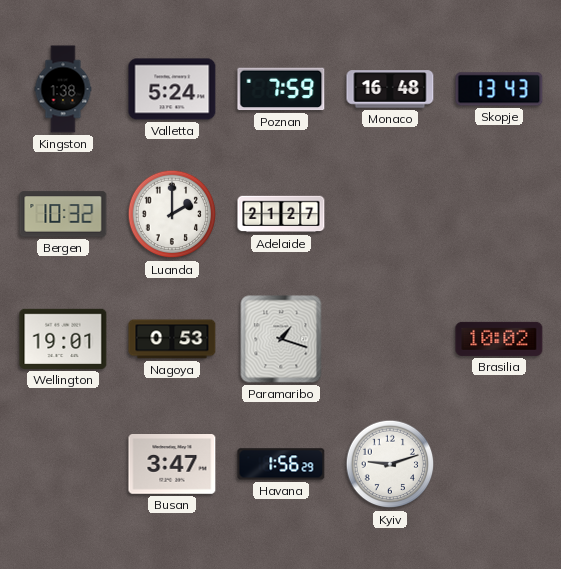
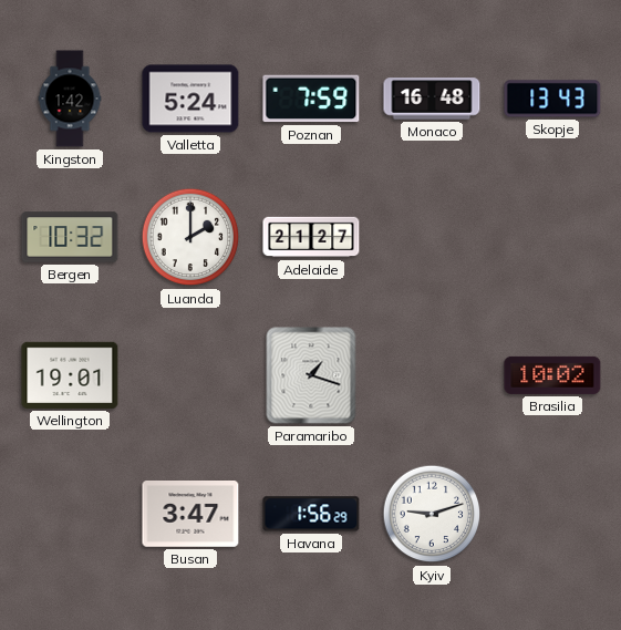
Kingston: 1:38 -> 1:42
Nagoya: 0:53 -> none
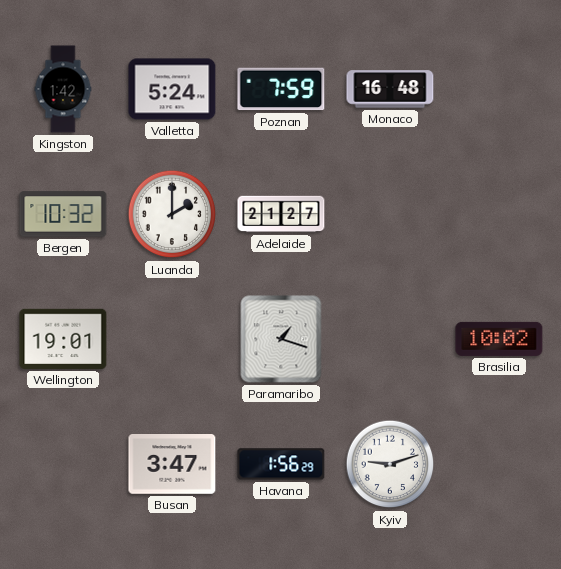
Skopje: 13:43 -> none
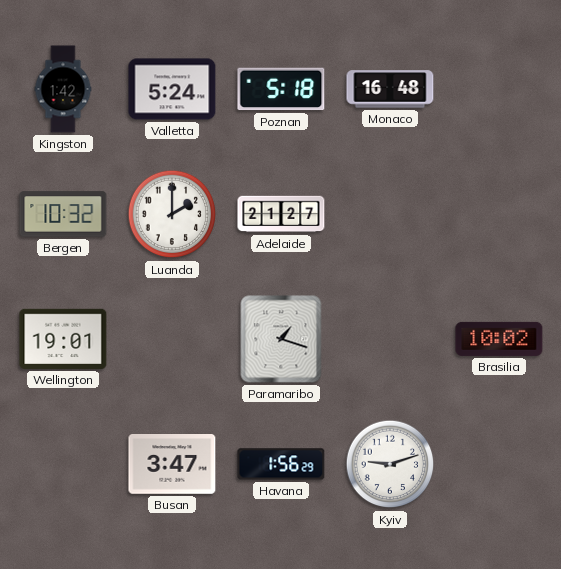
Poznan: 7:59 -> 5:18
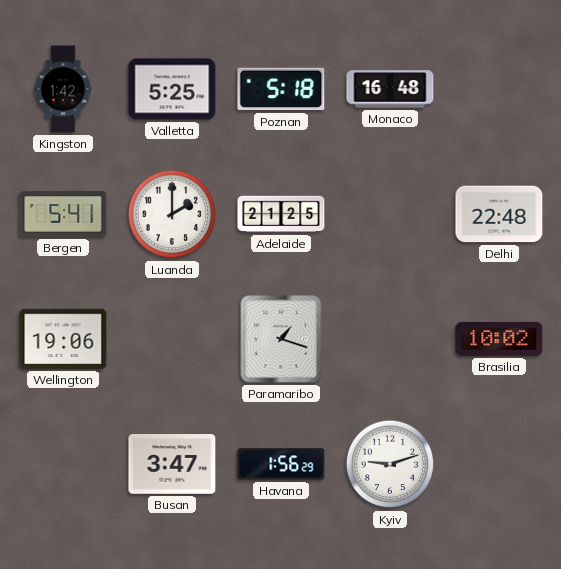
Valletta: 5:24 -> 5:25
Bergen: 10:32 -> 5:41
Adelaide: 21:27 -> 21:25
Delhi: none -> 22:48
Wellington: 19:01 -> 19:06
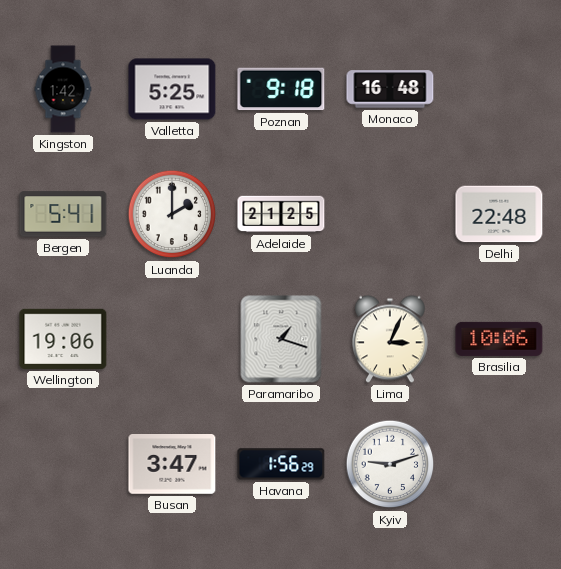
Poznan: 5:18 -> 9:18
Lima: none -> 3:04
Brasilia: 10:02 -> 10:06
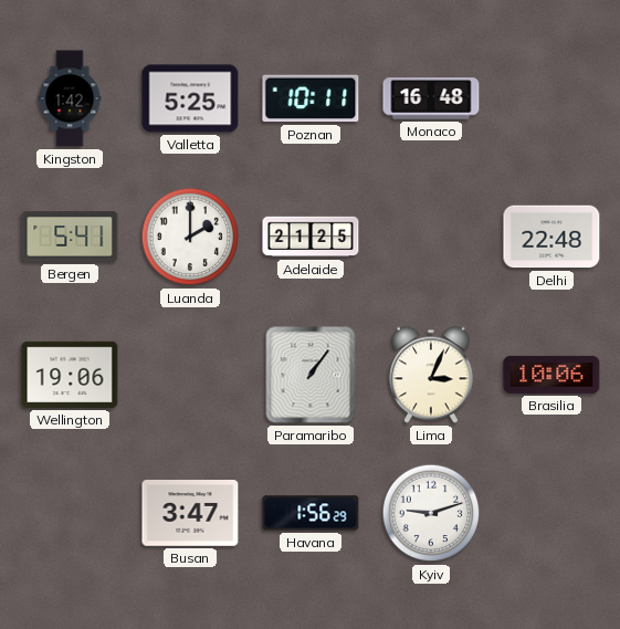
Poznan: 9:18 -> 10:11
Paramaribo: 1:18 -> 1:06
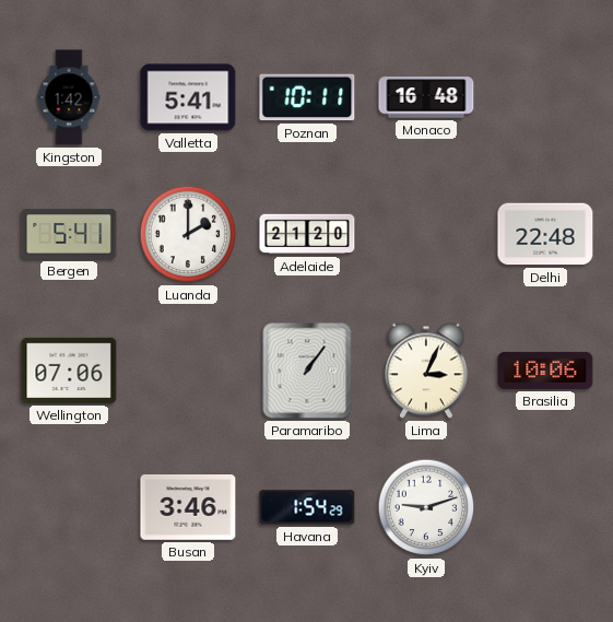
Valletta: 5:25 -> 5:41
Adelaide: 21:25 -> 21:20
Wellington: 19:06 -> 07:06
Busan: 3:47 -> 3:46
Havana: 1:56 -> 1:54
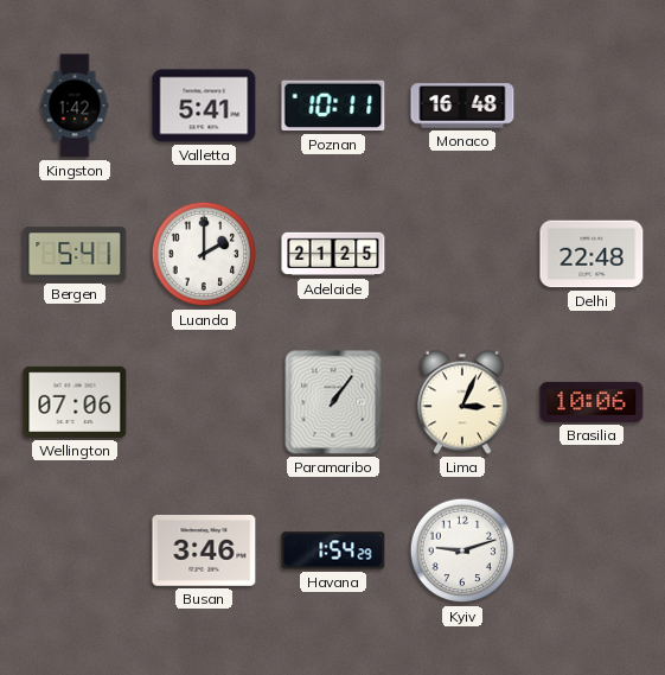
Adelaide: 21:20 -> 21:25
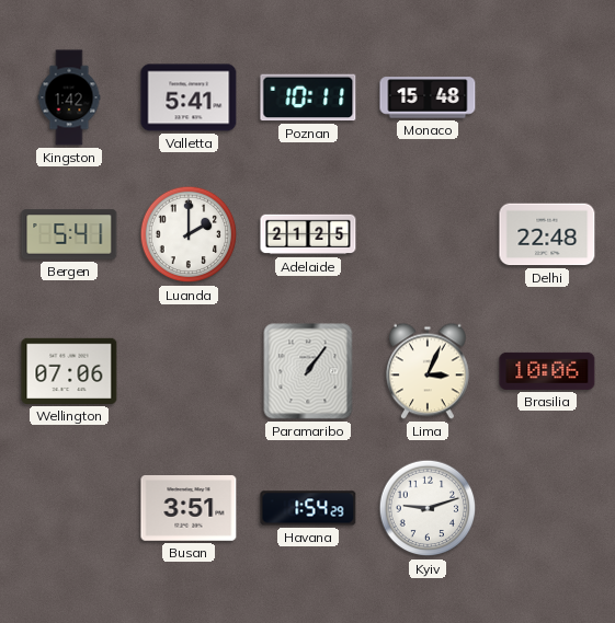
Monaco: 16:48 -> 15:48
Busan: 3:46 -> 3:51
